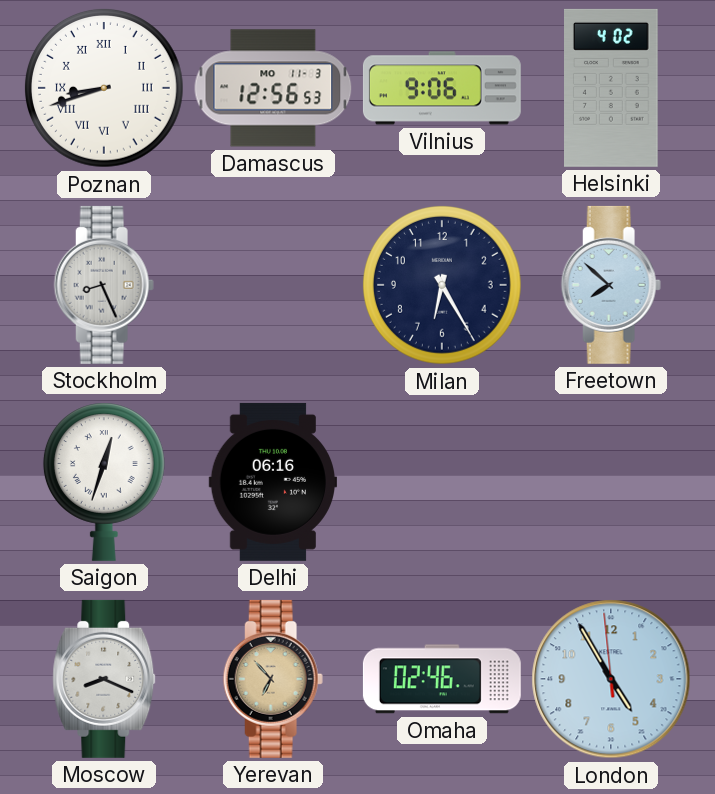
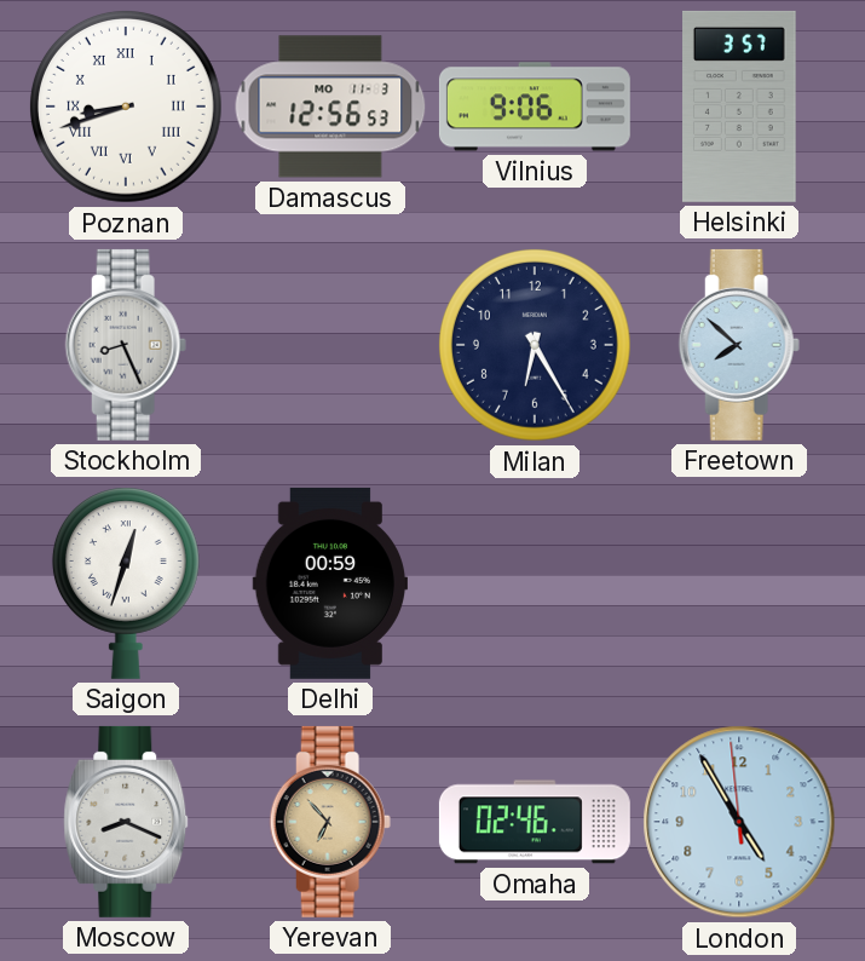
Helsinki: 4:02 -> 3:57
Delhi: 06:16 -> 00:59
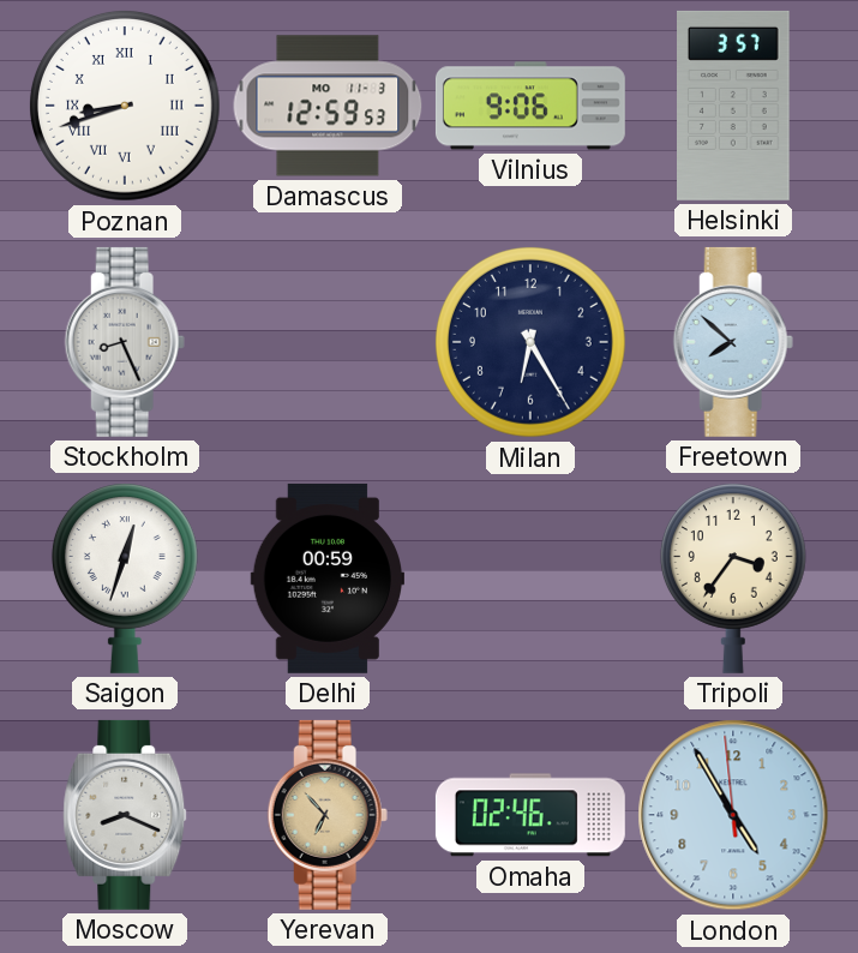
Damascus: 12:56 -> 12:59
Tripoli: none -> 3:36
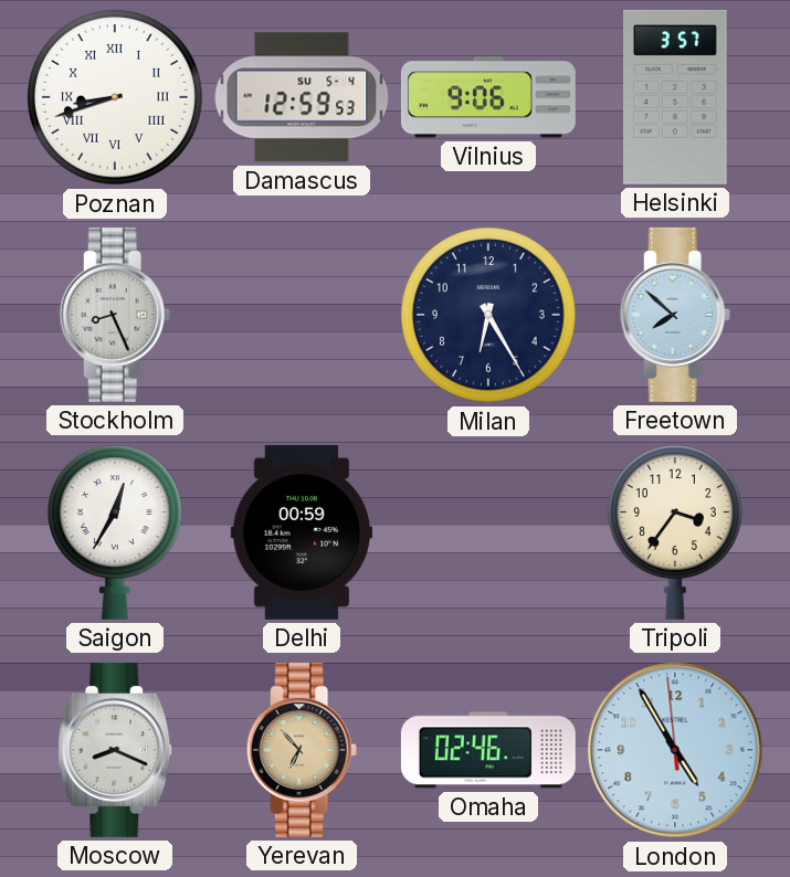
Damascus date: MO 11-3 -> SU 5-4
Saigon: 12:33 -> 12:35
